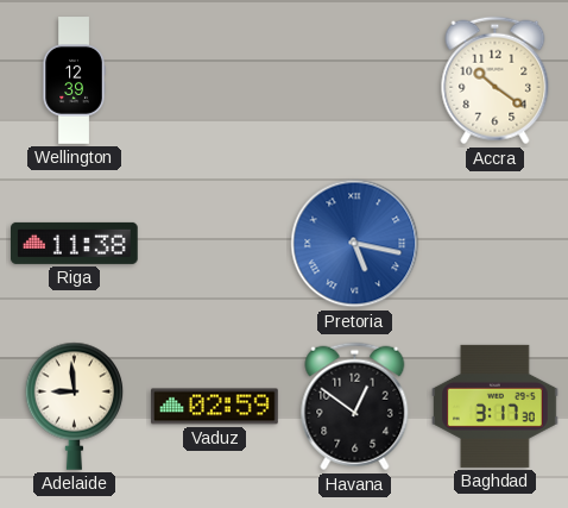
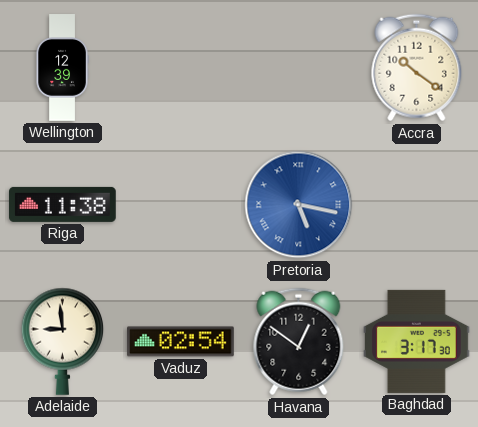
Vaduz: 02:59 -> 02:54
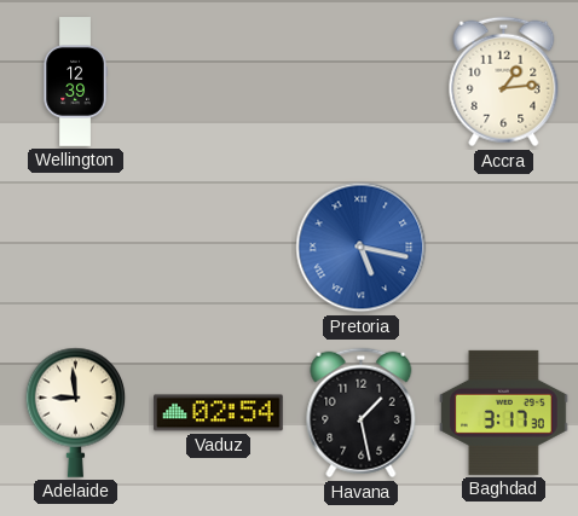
Accra: 10:21 -> 1:14
Riga: 11:38 -> none
Havana: 12:51 -> 1:28
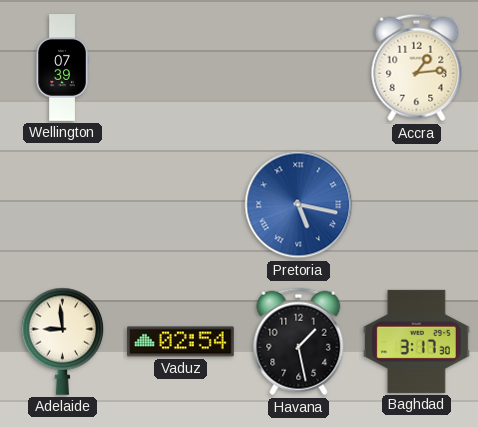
Wellington: 12:39 -> 07:39
